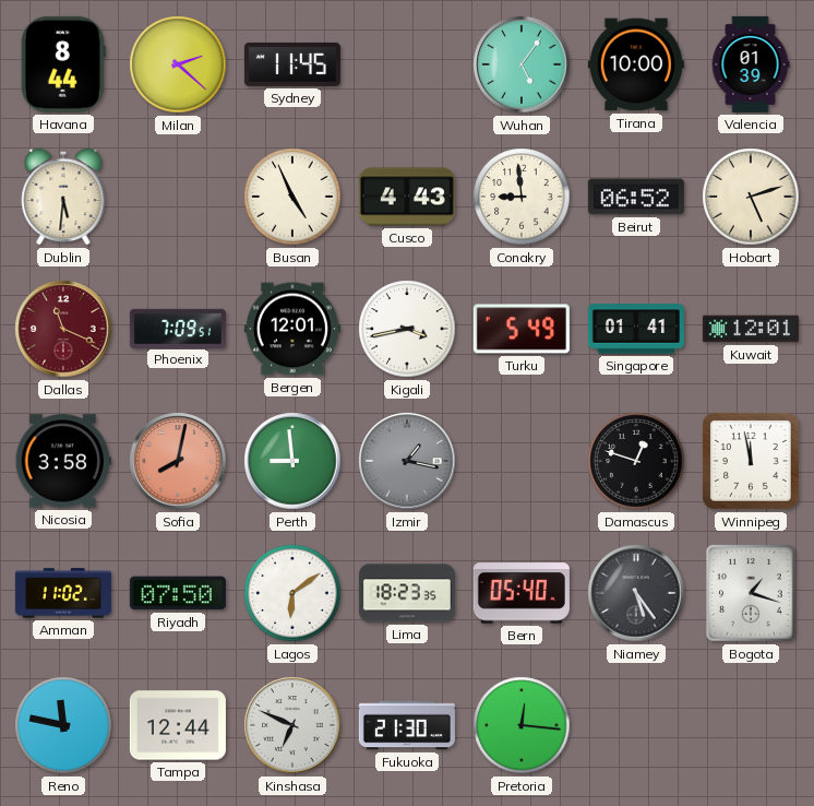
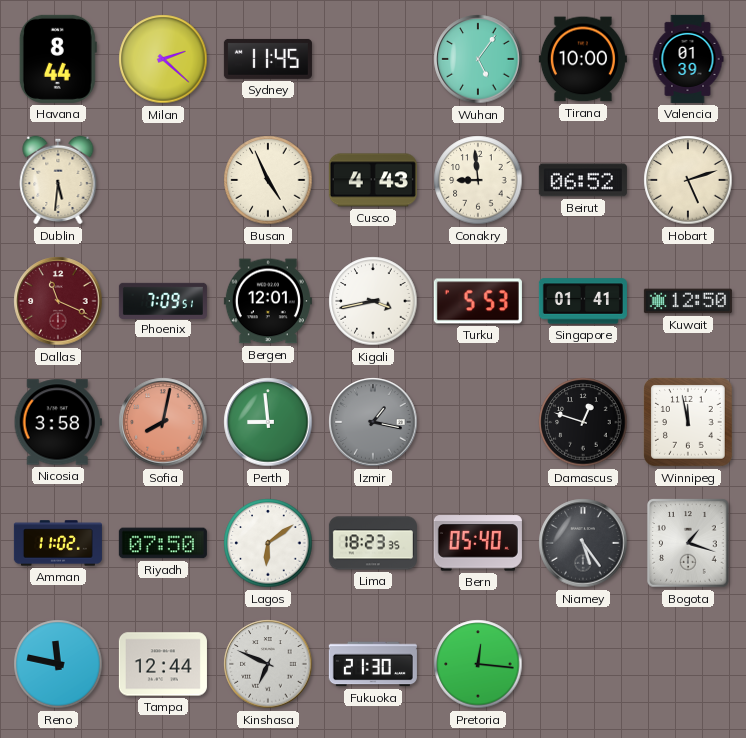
Turku: 5:49 -> 5:53
Kuwait: 12:01 -> 12:50
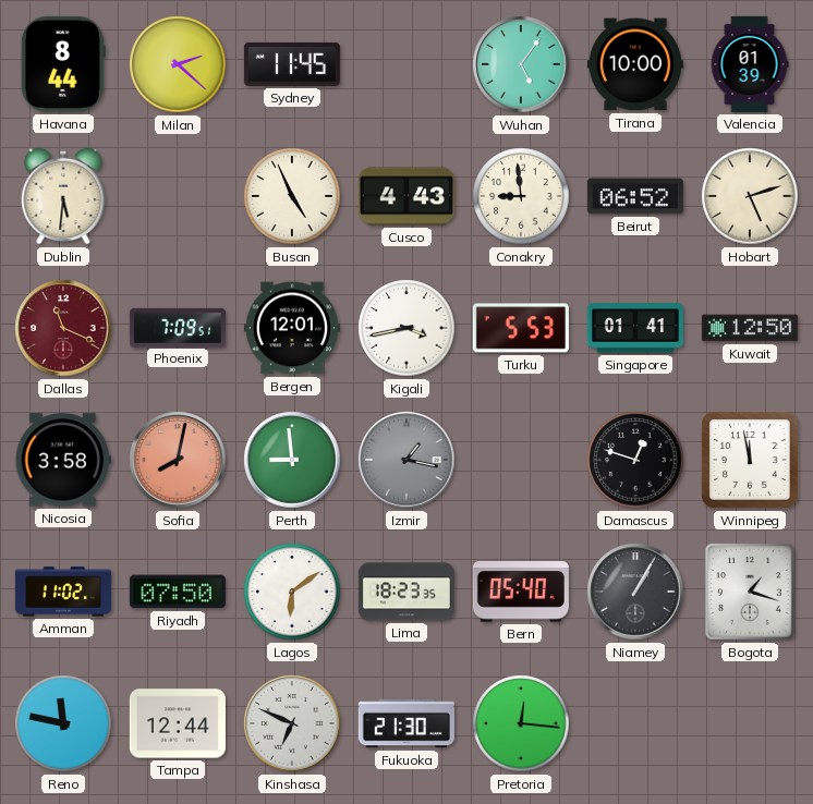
Niamey: 5:24 -> 1:05
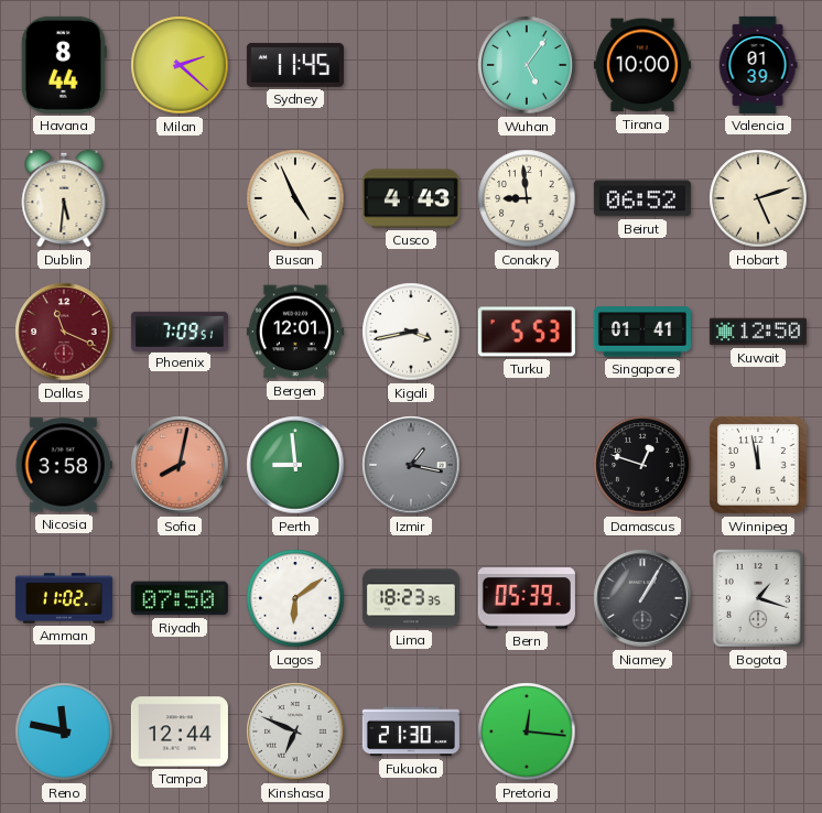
Bern: 05:40 -> 05:39
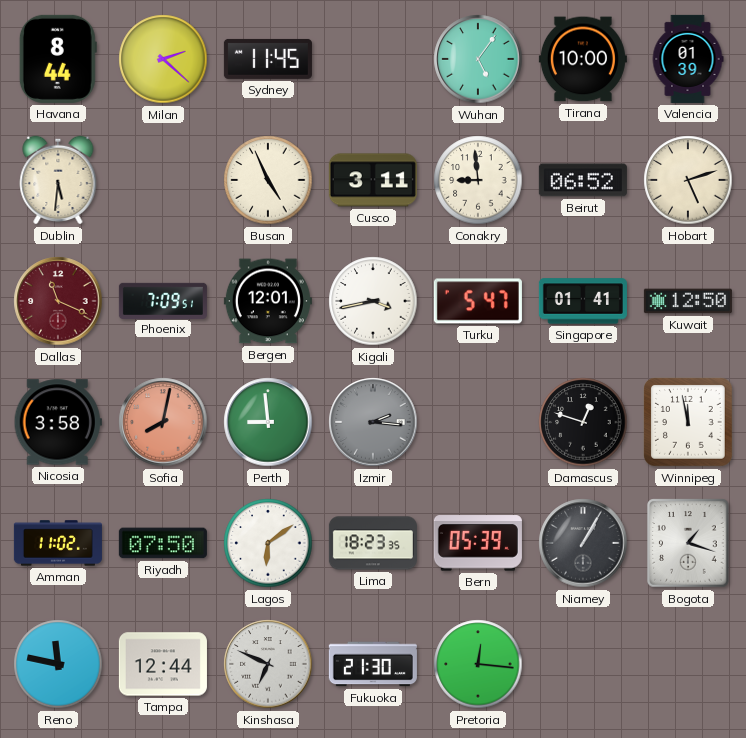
Cusco: 4:43 -> 3:11
Turku: 5:53 -> 5:47
Izmir: 1:17 -> 2:16
